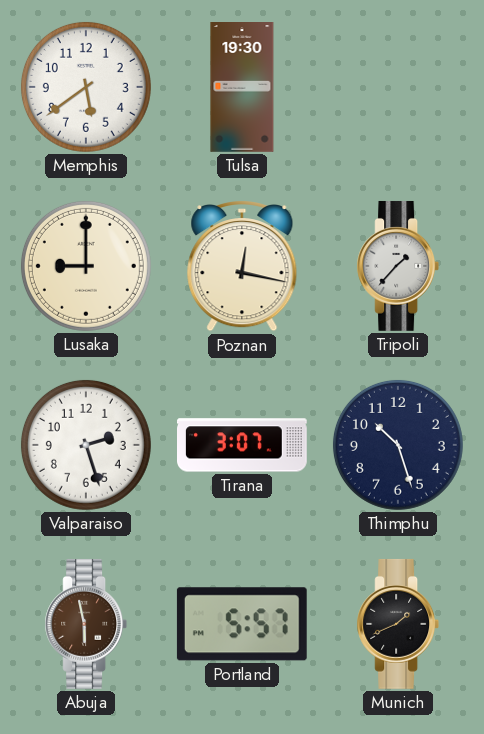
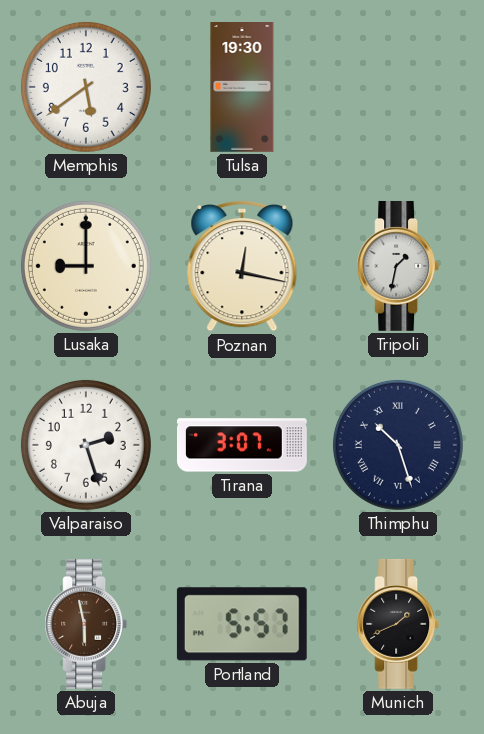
Tripoli: 1:37 -> 1:32
Thimphu numerals: Arabic -> Roman
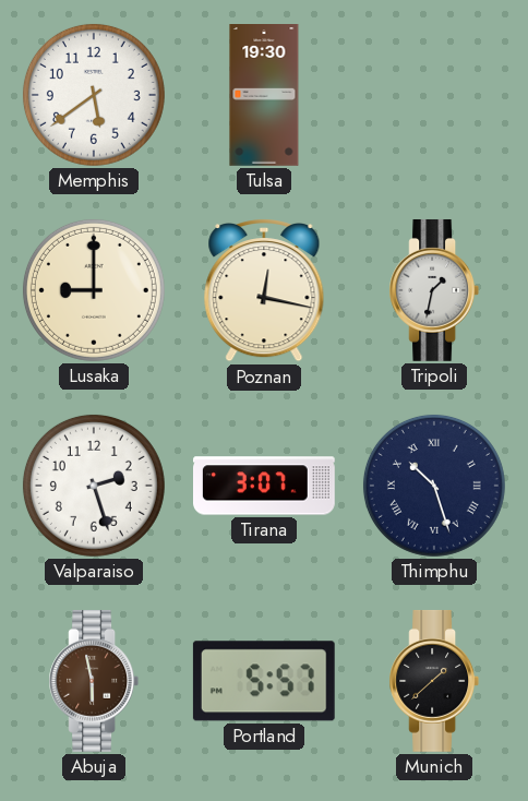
Munich: 1:41 -> 1:38
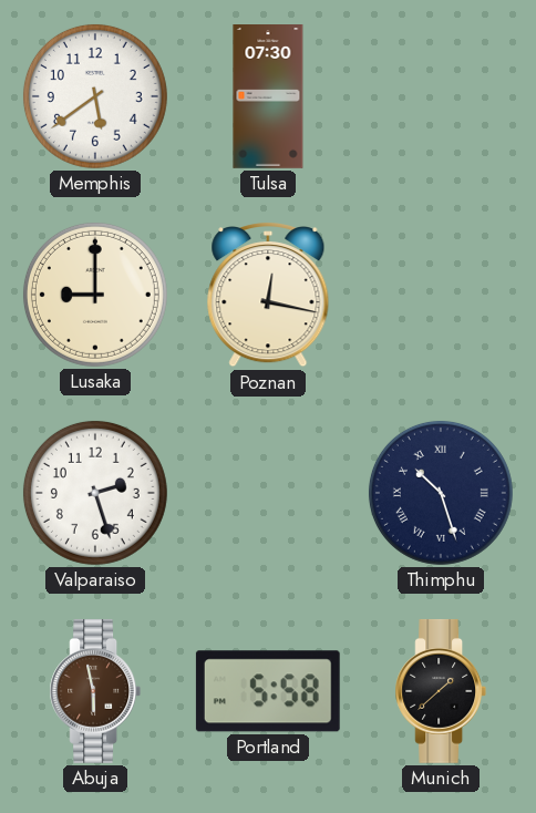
Tulsa: 19:30 -> 07:30
Tripoli: 1:32 -> none
Tirana: 3:07 -> none
Portland: 5:57 -> 5:58
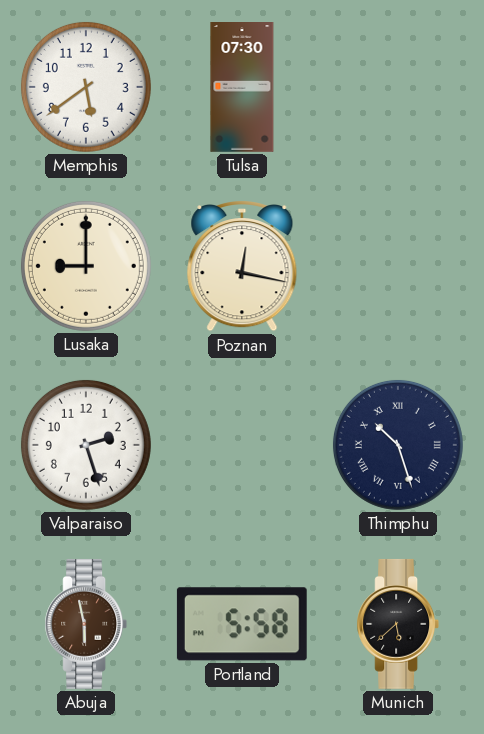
Munich: 1:38 -> 5:38
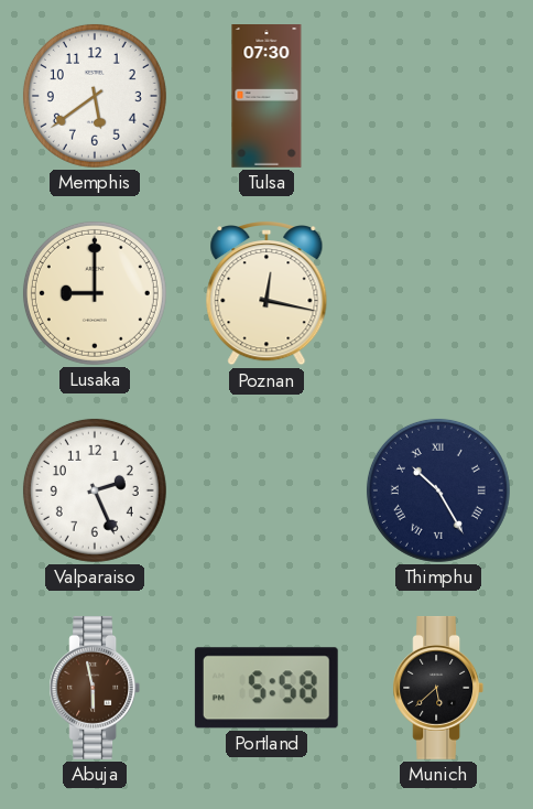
Valparaiso: 2:27 -> 2:26
Thimphu: 10:27 -> 10:25
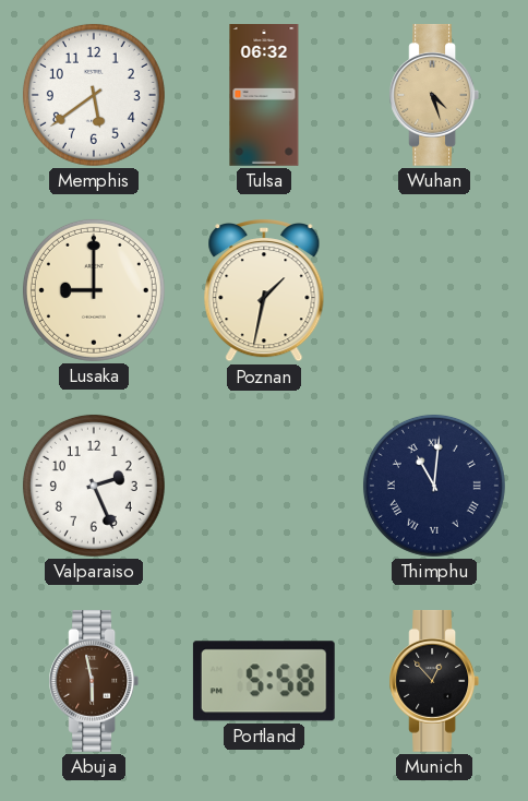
Tulsa: 07:30 -> 06:32
Wuhan: none -> 4:27
Poznan: 12:17 -> 1:32
Thimphu: 10:25 -> 11:01
Munich: 5:38 -> 12:53
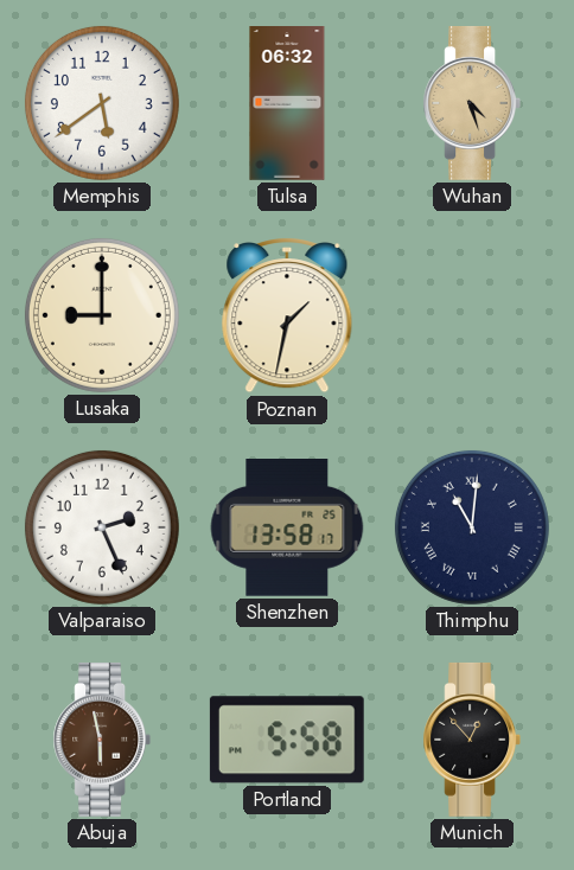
Shenzhen: none -> 13:58
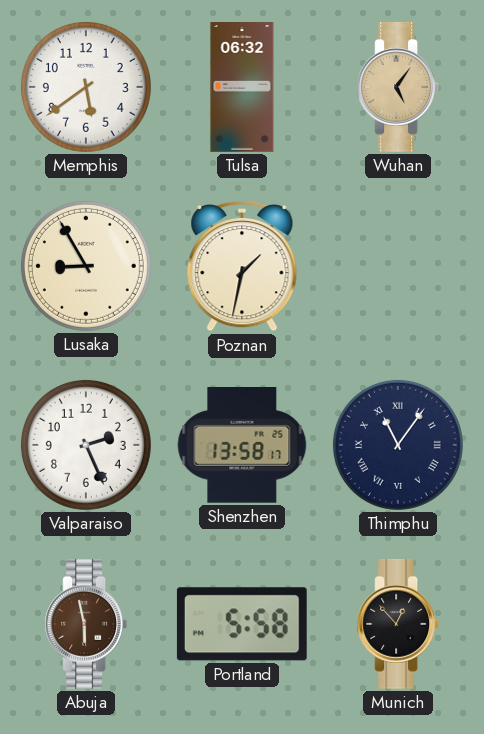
Wuhan: 4:27 -> 5:06
Lusaka: 9:00 -> 8:55
Thimphu: 11:01 -> 11:06
